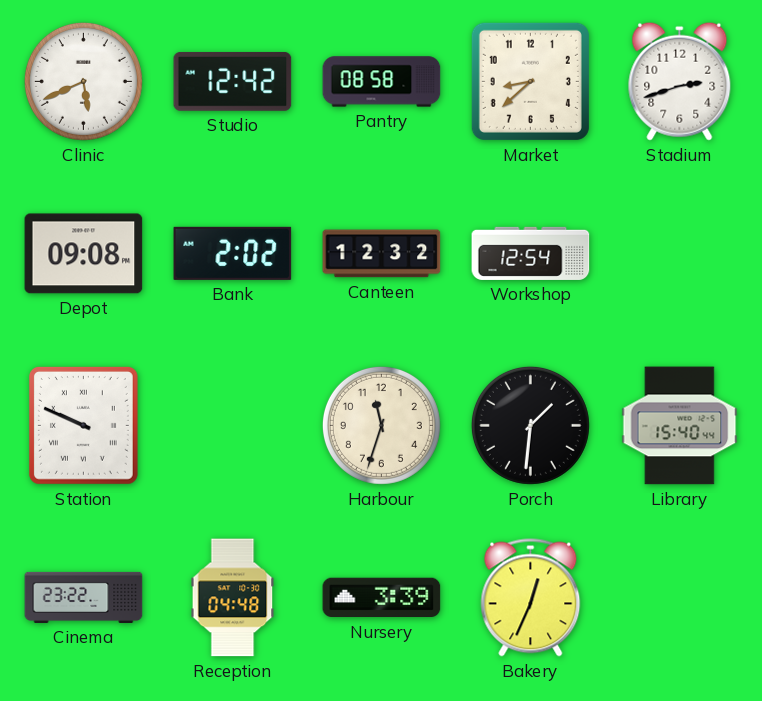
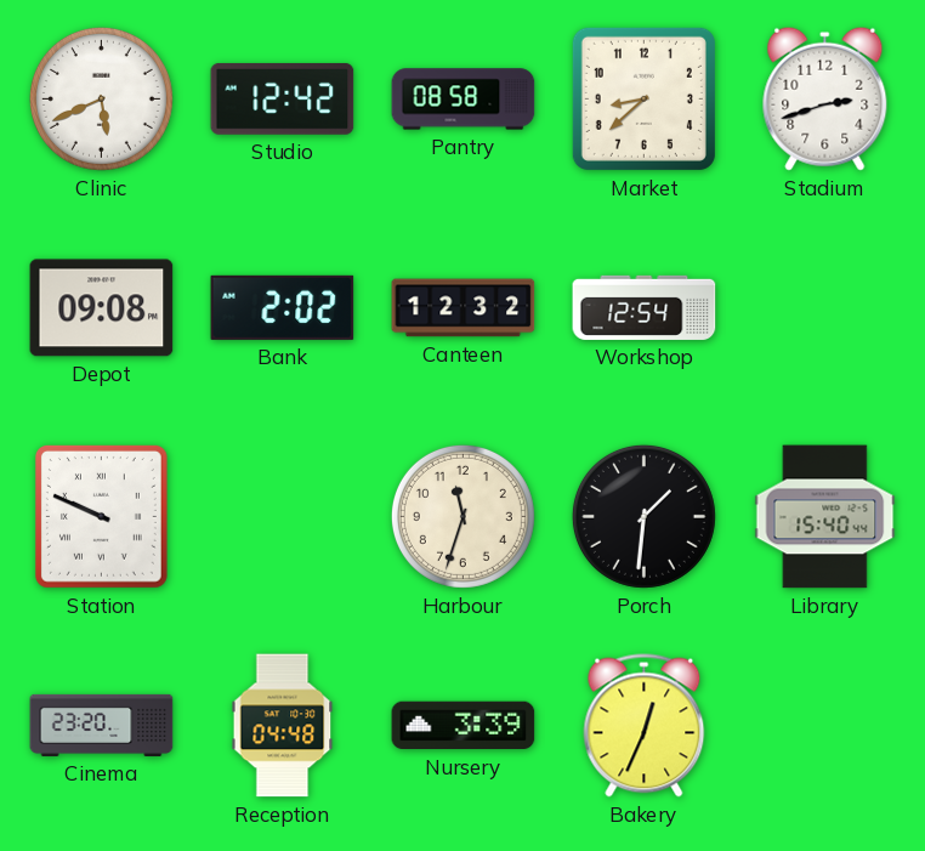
Cinema: 23:22 -> 23:20
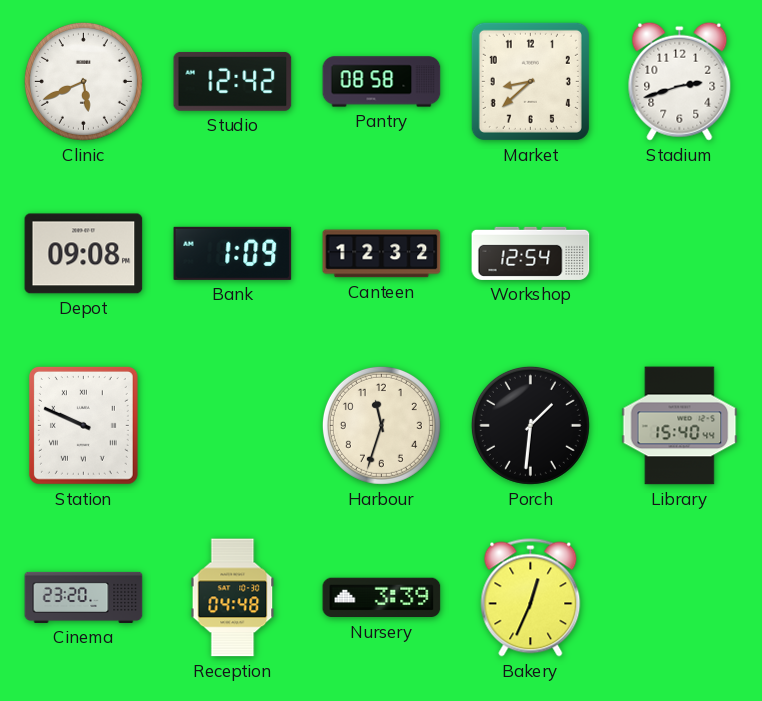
Bank: 2:02 -> 1:09
